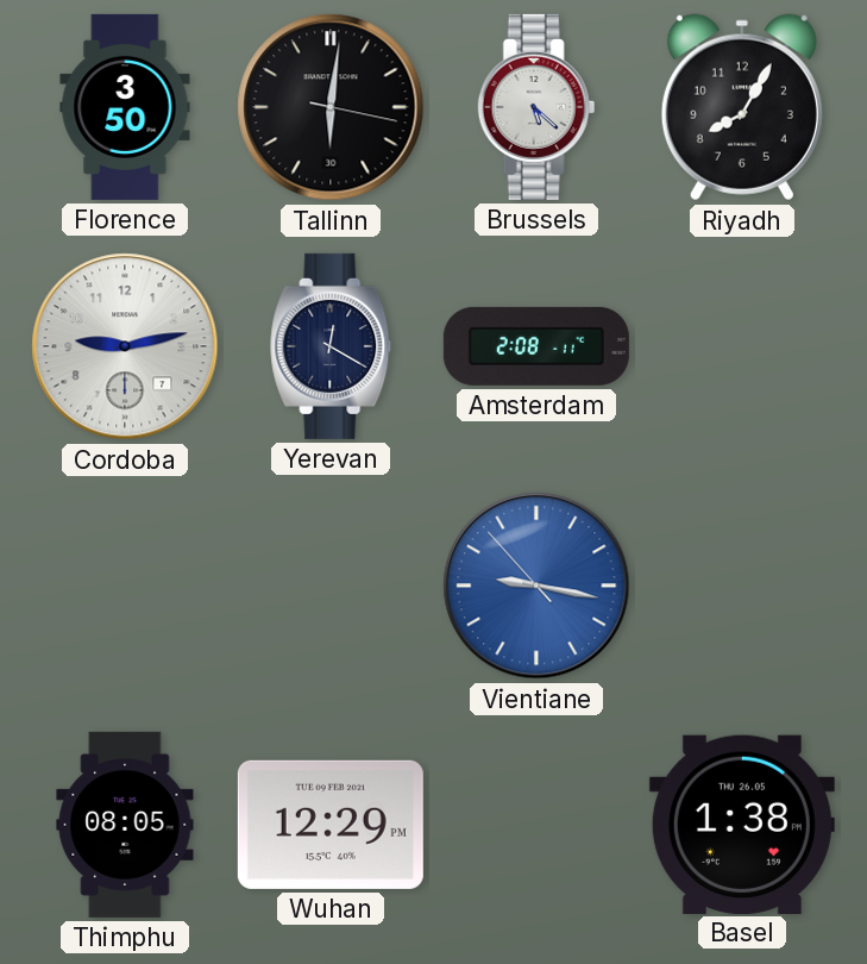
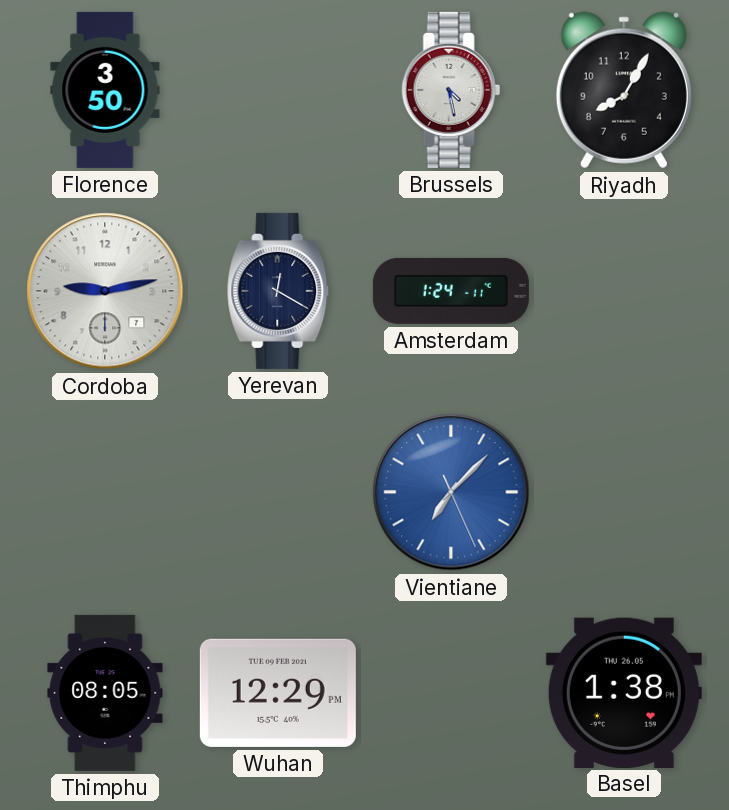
Tallinn: 6:01 -> none
Brussels: 5:22 -> 4:28
Amsterdam: 2:08 -> 1:24
Vientiane: 9:16 -> 7:07
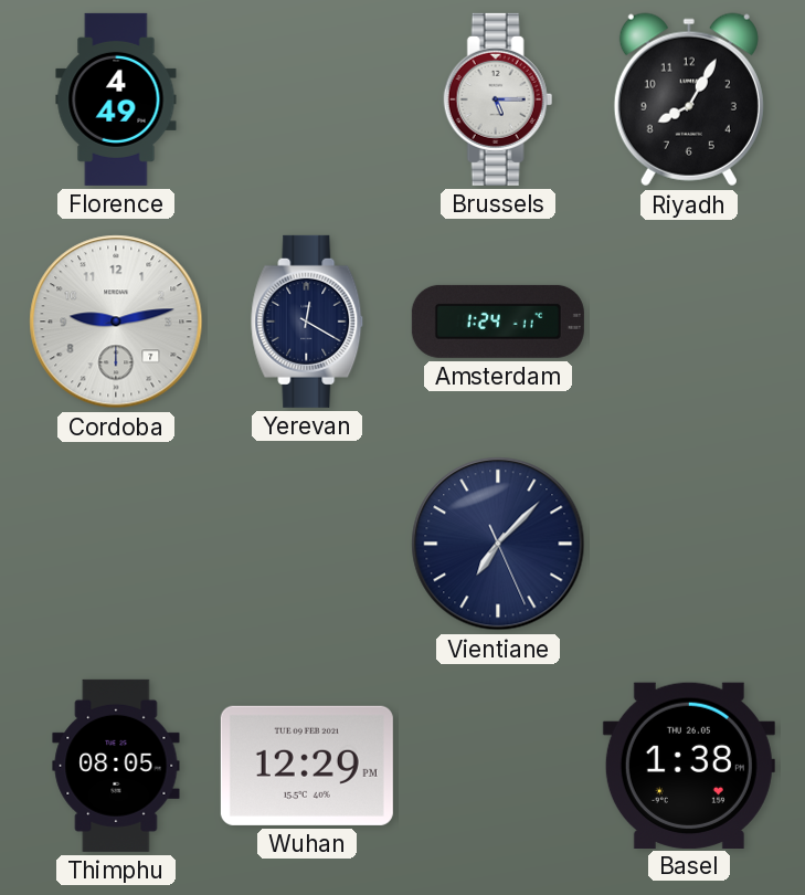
Florence: 3:50 -> 4:49
Brussels: 4:28 -> 5:15
Vientiane dial: blue -> navy
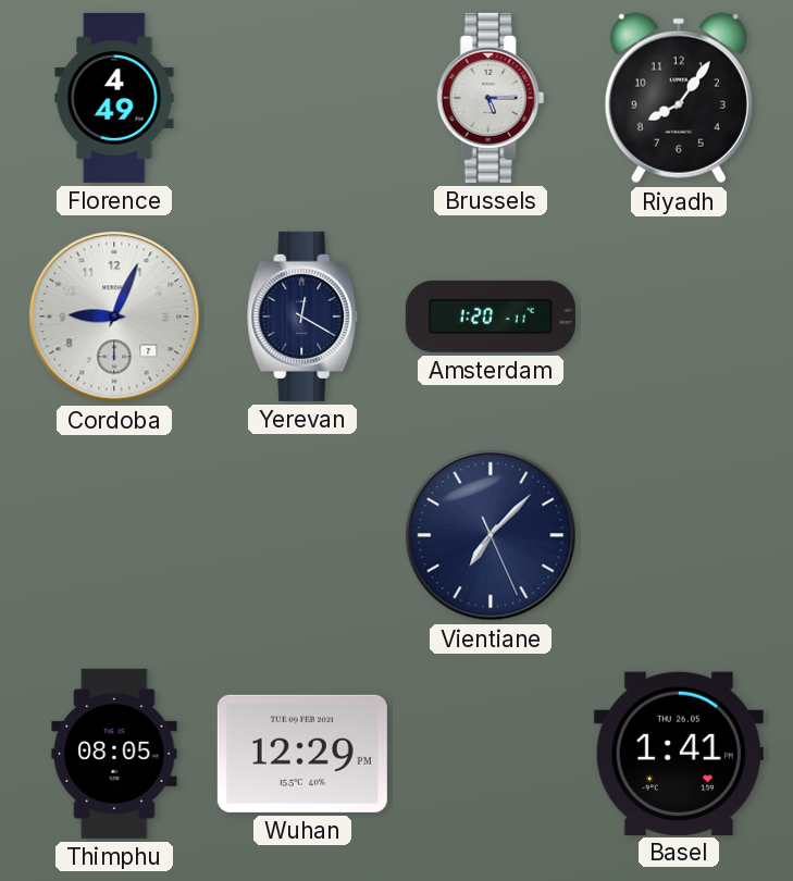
Riyadh: 8:05 -> 8:06
Cordoba: 9:13 -> 9:04
Amsterdam: 1:24 -> 1:20
Basel: 1:38 -> 1:41
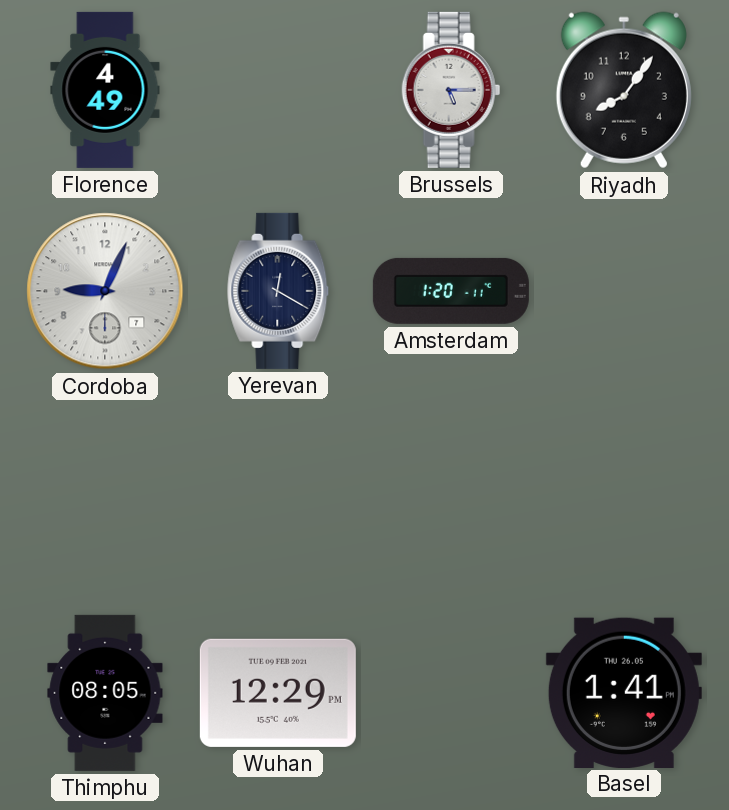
Vientiane: 7:07 -> none
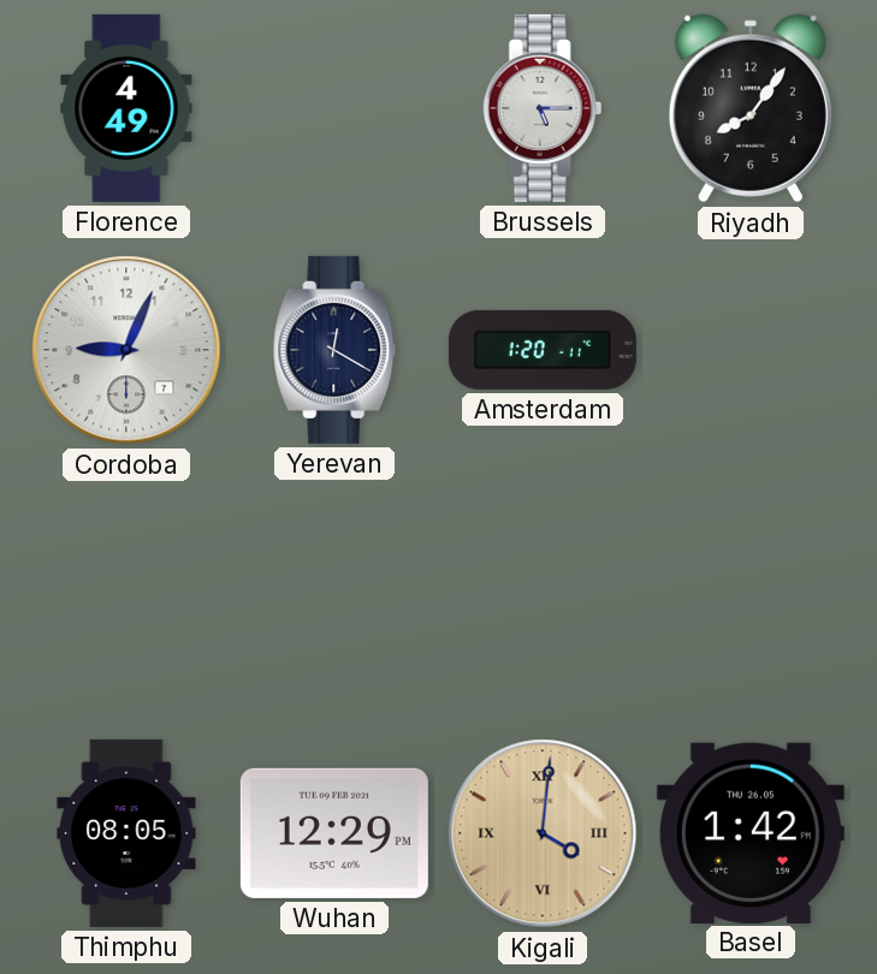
Kigali: none -> 4:01
Basel: 1:41 -> 1:42
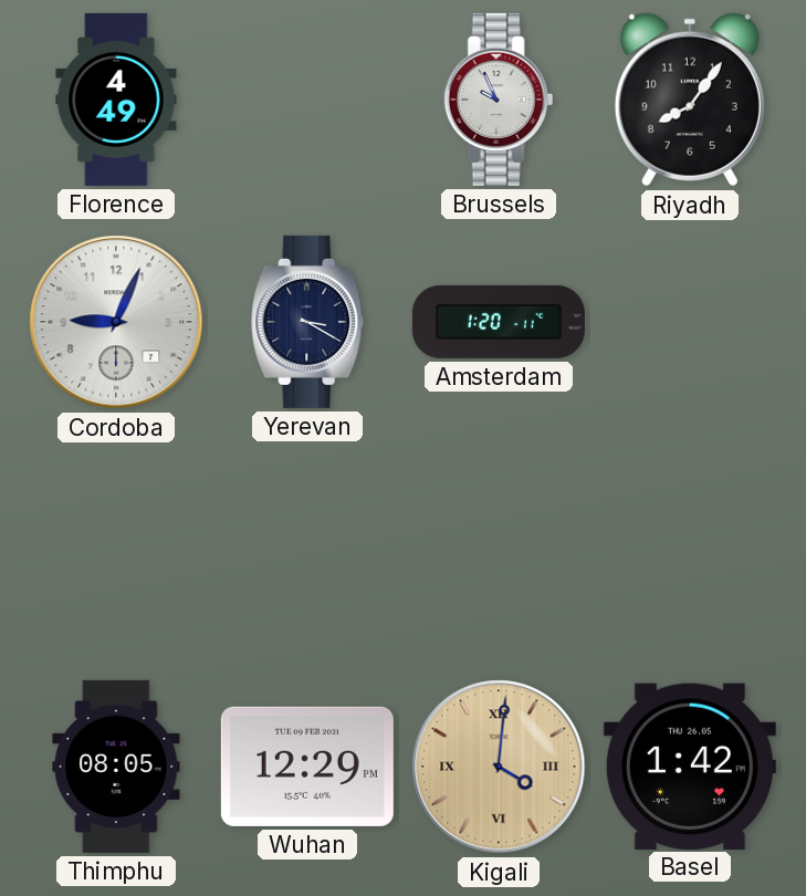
Brussels: 5:15 -> 9:56
Yerevan: 12:20 -> 3:20
